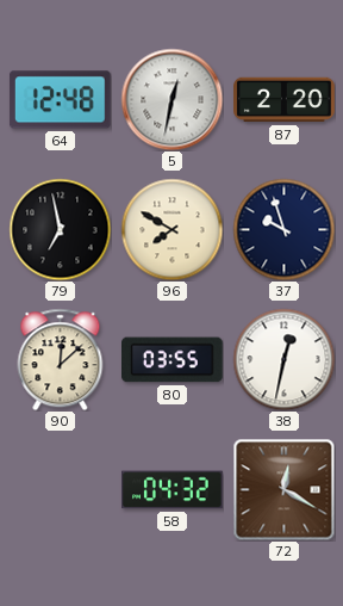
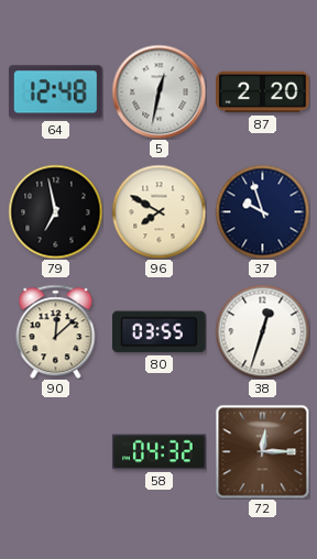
38: 12:32 -> 12:33
72: 12:20 -> 12:15
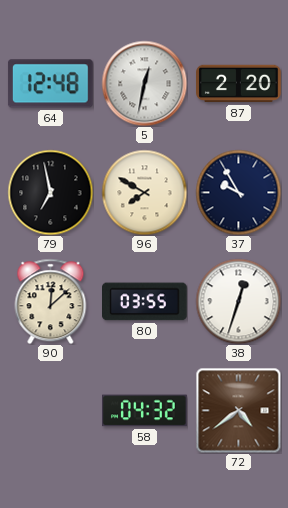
37: 9:57 -> 9:55
72: 12:15 -> 4:39
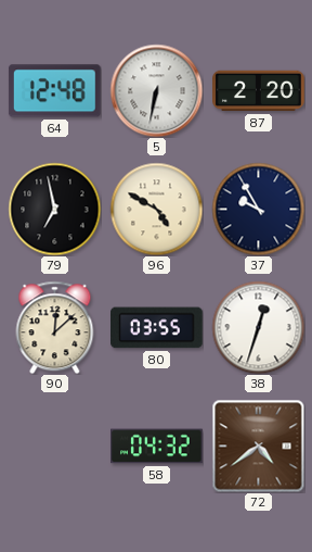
5: 12:32 -> 6:32
96: 7:50 -> 4:50
